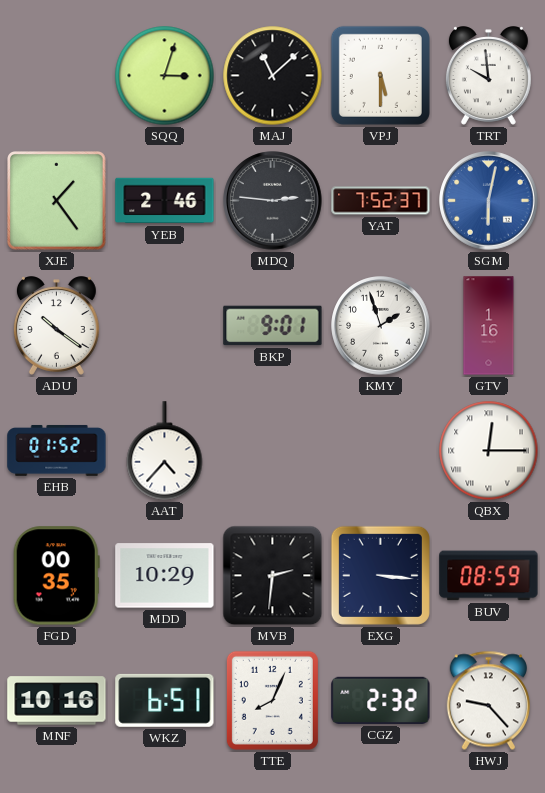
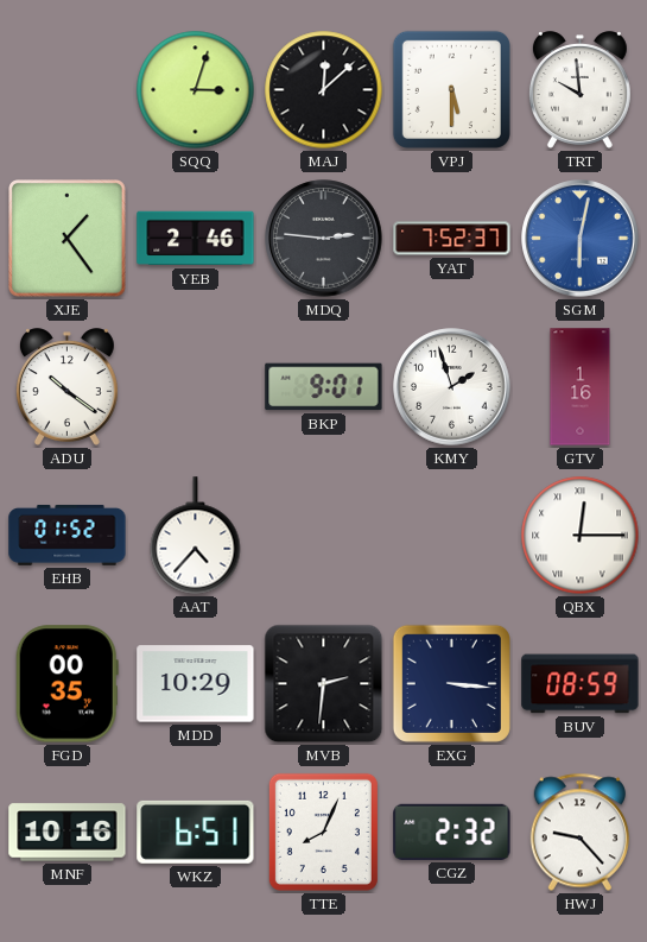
MAJ: 11:08 -> 12:08
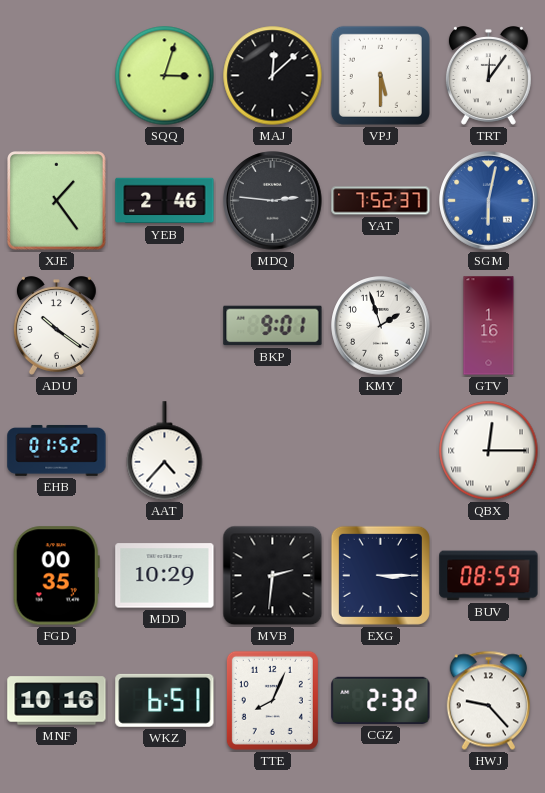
TRT: 9:59 -> 12:06
EXG: 3:16 -> 3:15
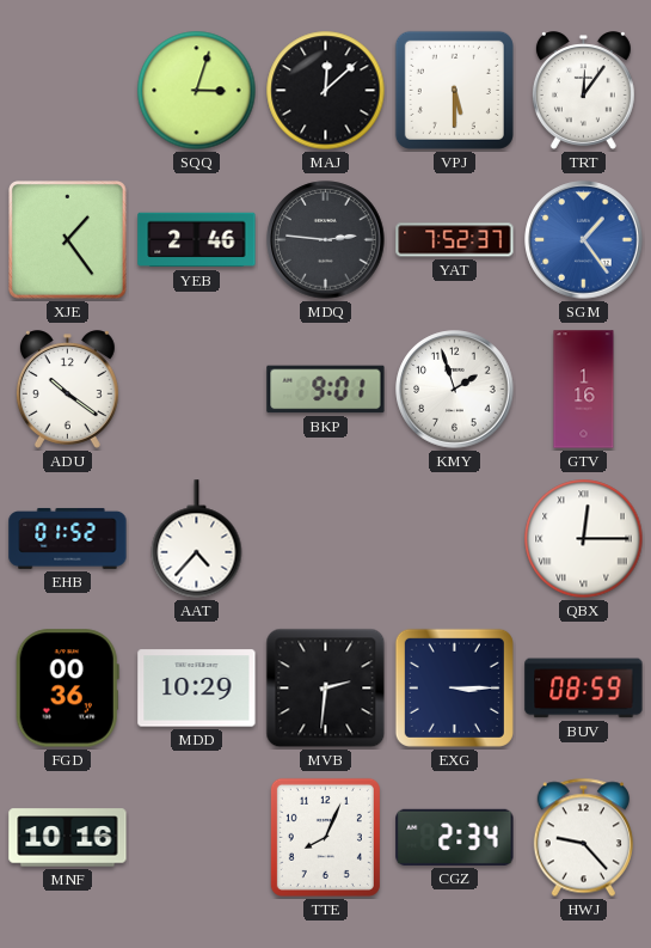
SGM: 6:02 -> 1:24
FGD: 00:35 -> 00:36
WKZ: 6:51 -> none
CGZ: 2:32 -> 2:34
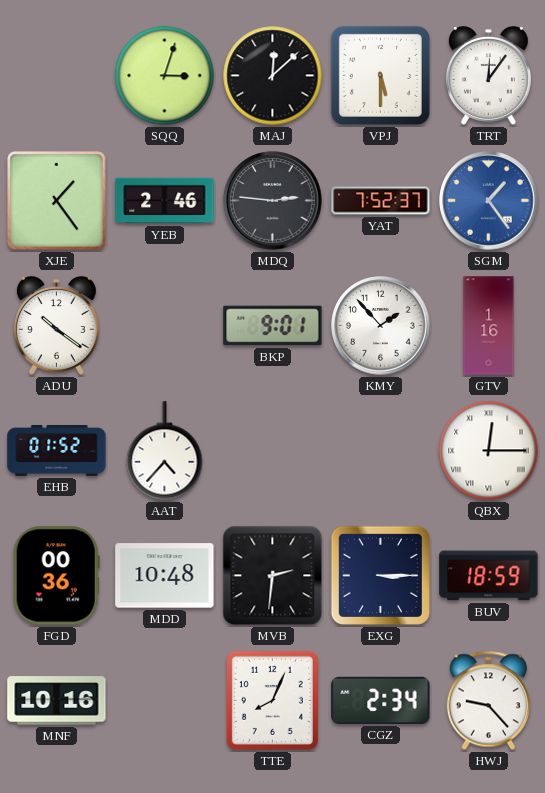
KMY: 1:57 -> 1:53
MDD: 10:29 -> 10:48
BUV: 08:59 -> 18:59
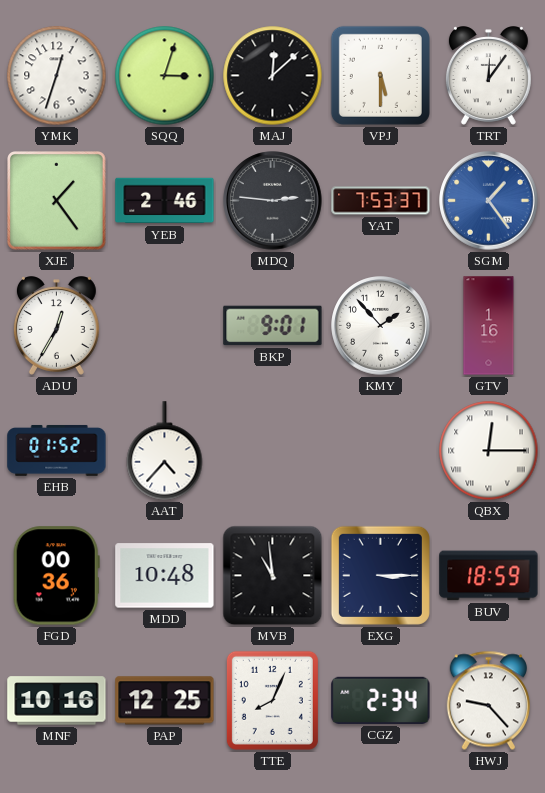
YMK: none -> 12:33
YAT: 7:52 -> 7:53
ADU: 10:21 -> 12:35
MVB: 2:31 -> 10:59
PAP: none -> 12:25
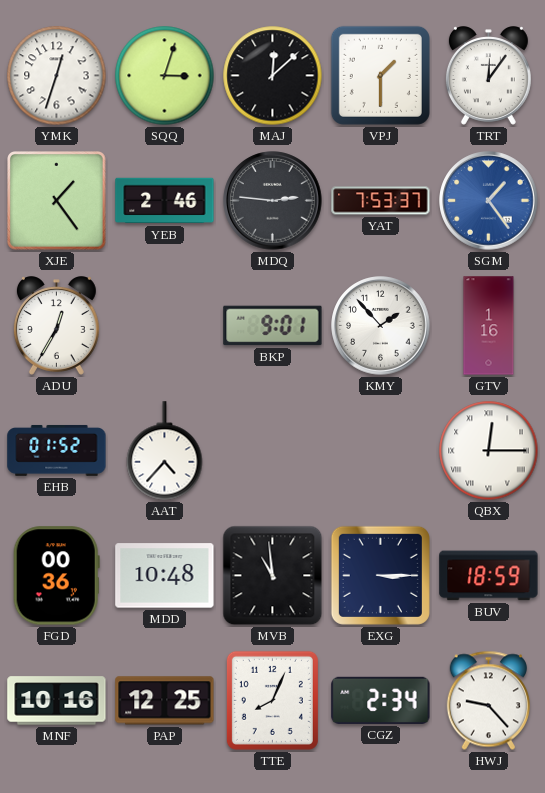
VPJ: 5:30 -> 1:30
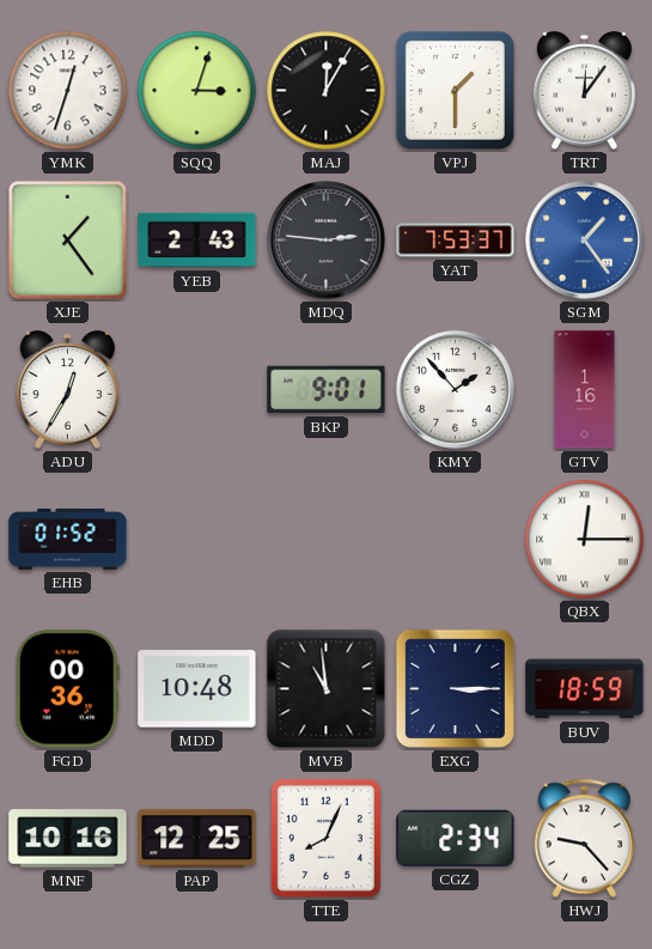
MAJ: 12:08 -> 12:05
YEB: 2:46 -> 2:43
AAT: 4:37 -> none
